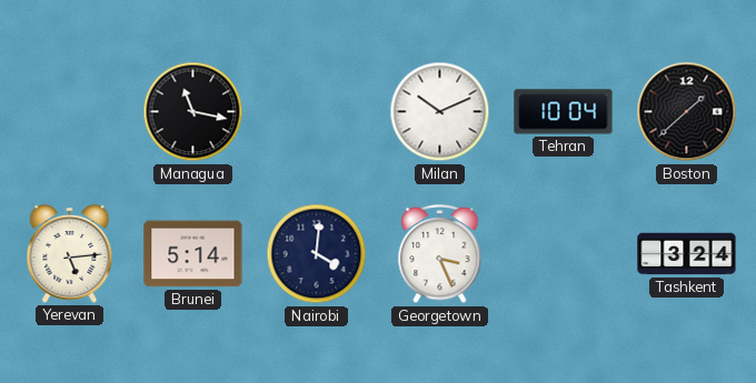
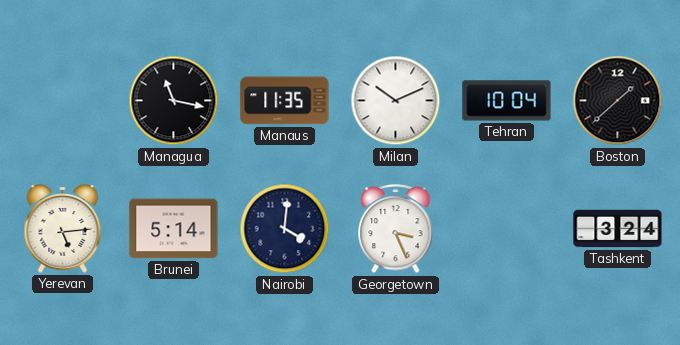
Manaus: none -> 11:35
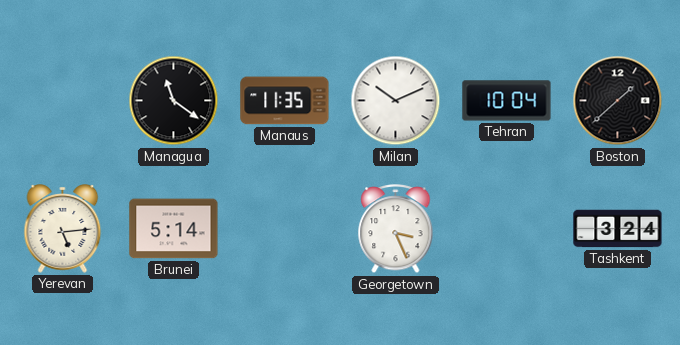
Managua: 11:17 -> 11:21
Nairobi: 4:01 -> none
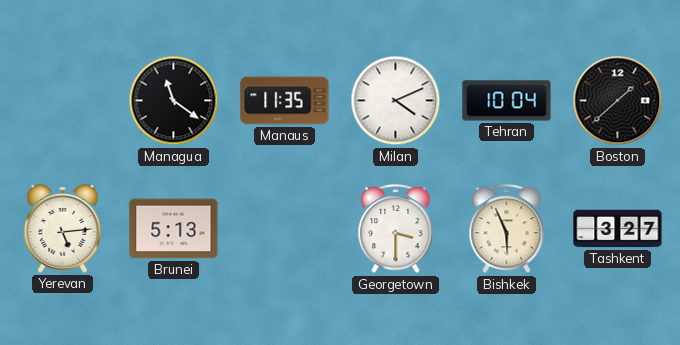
Milan: 10:11 -> 4:11
Brunei: 5:14 -> 5:13
Georgetown: 3:26 -> 3:30
Bishkek: none -> 5:56
Tashkent: 3:24 -> 3:27
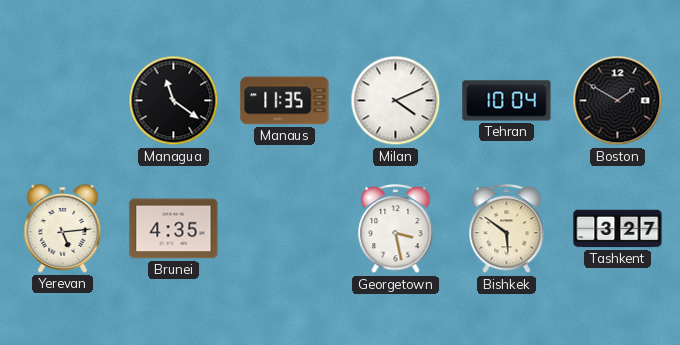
Boston: 1:38 -> 1:50
Brunei: 5:13 -> 4:35
Georgetown: 3:30 -> 3:28
Bishkek: 5:56 -> 5:51
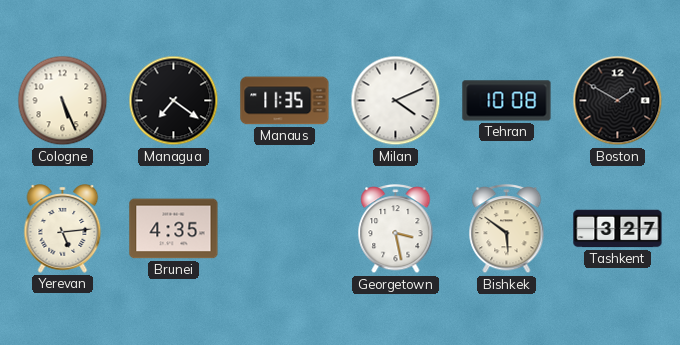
Cologne: none -> 5:26
Managua: 11:21 -> 7:21
Tehran: 10:04 -> 10:08
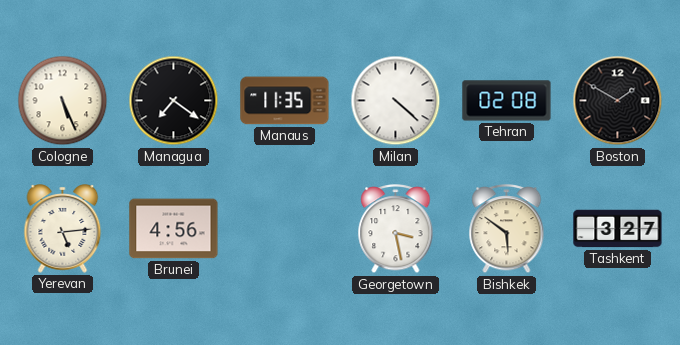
Milan: 4:11 -> 4:22
Tehran: 10:08 -> 02:08
Brunei: 4:35 -> 4:56
